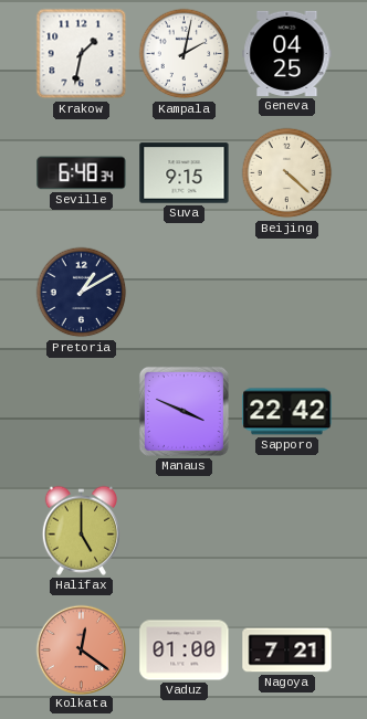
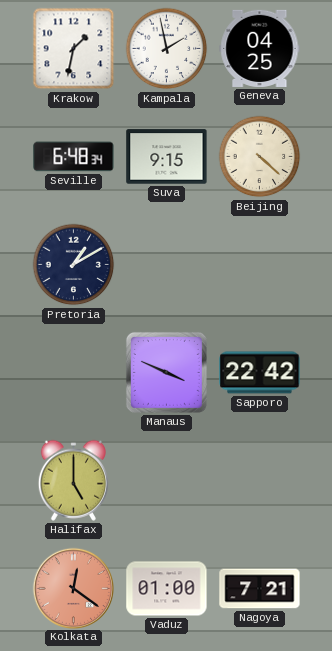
Kampala: 2:02 -> 1:58
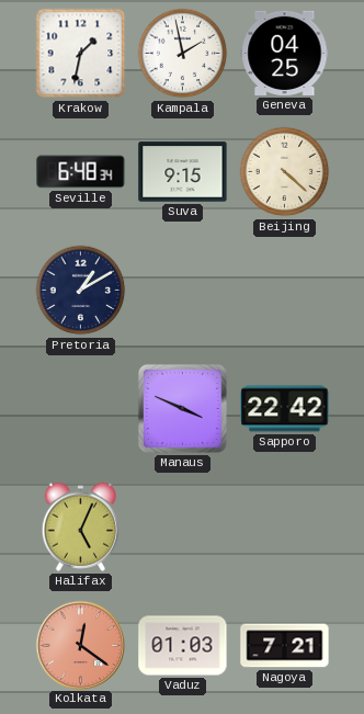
Halifax: 5:00 -> 5:04
Vaduz: 01:00 -> 01:03
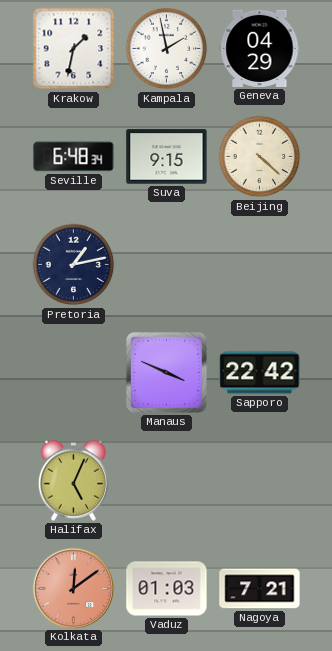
Geneva: 04:25 -> 04:29
Pretoria: 1:10 -> 1:13
Kolkata: 12:21 -> 12:09
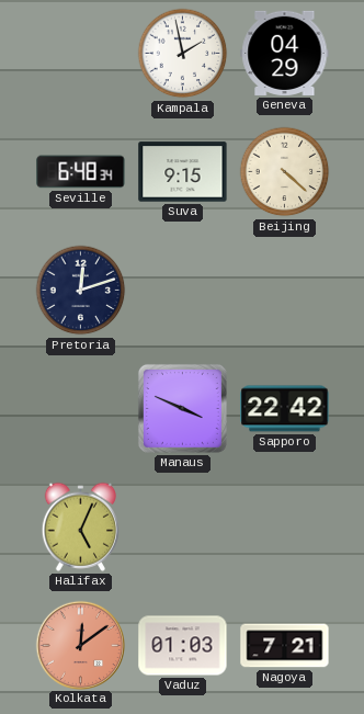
Krakow: 1:32 -> none
Pretoria: 1:13 -> 12:12
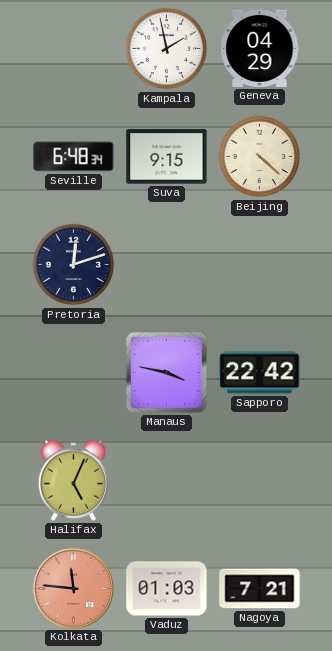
Manaus: 3:49 -> 3:47
Kolkata: 12:09 -> 11:46
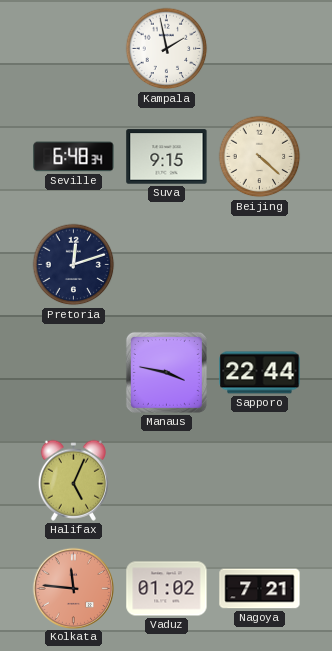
Geneva: 04:29 -> none
Sapporo: 22:42 -> 22:44
Vaduz: 01:03 -> 01:02
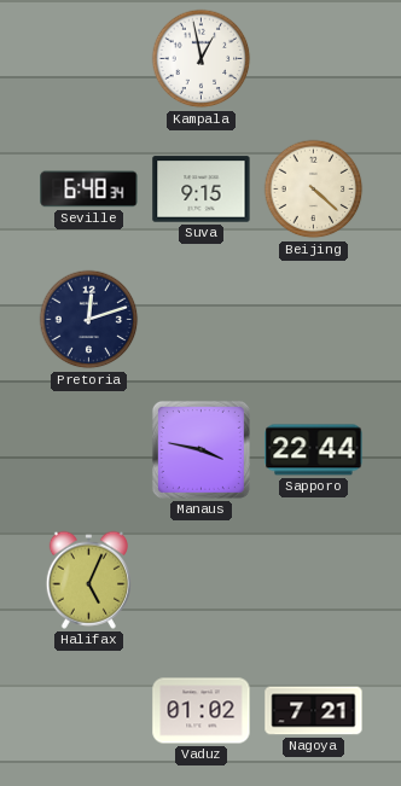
Kampala: 1:58 -> 12:58
Kolkata: 11:46 -> none
